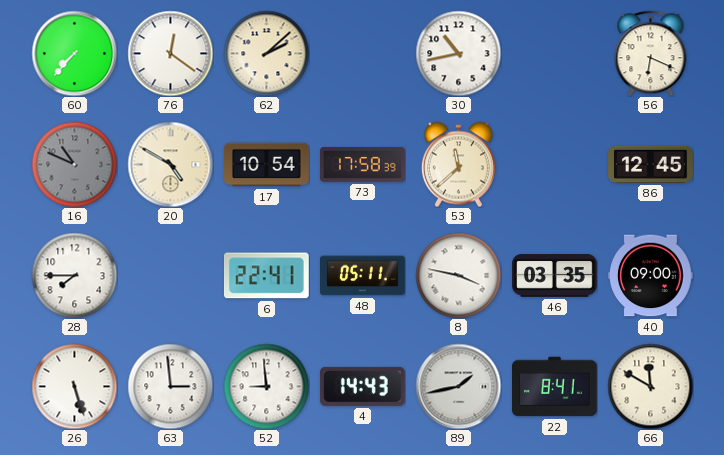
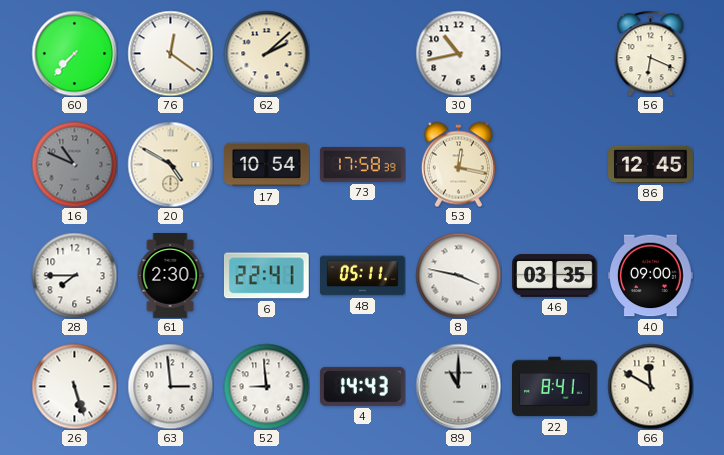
53: 11:38 -> 12:17
61: none -> 2:30
89: 1:43 -> 11:00
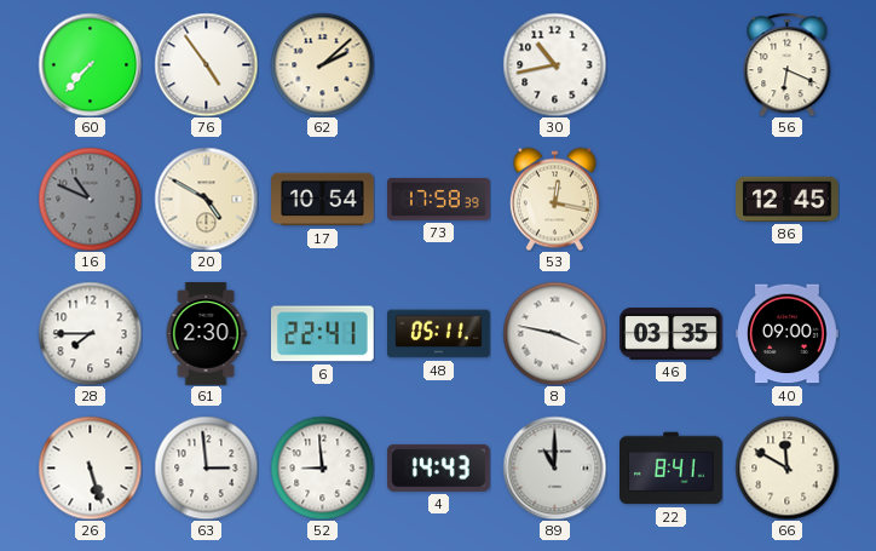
76: 12:21 -> 4:54
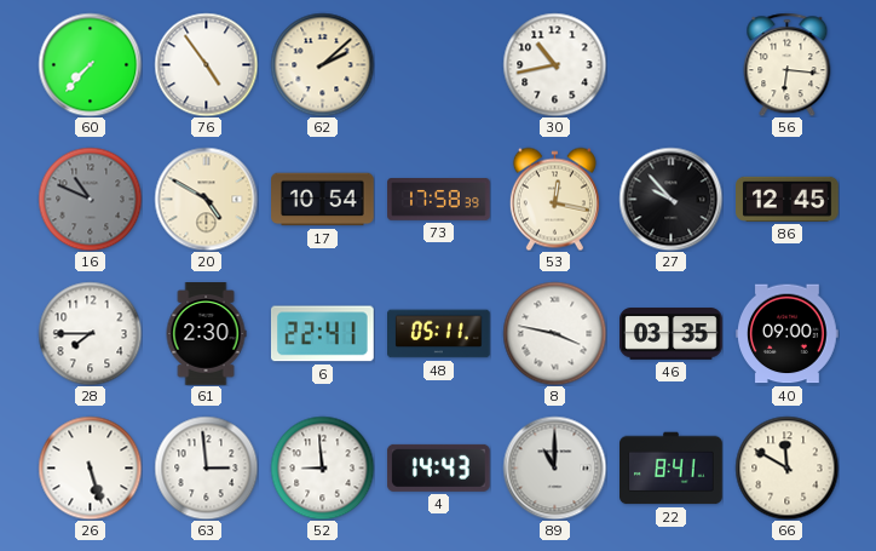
56: 6:19 -> 6:16
27: none -> 9:53
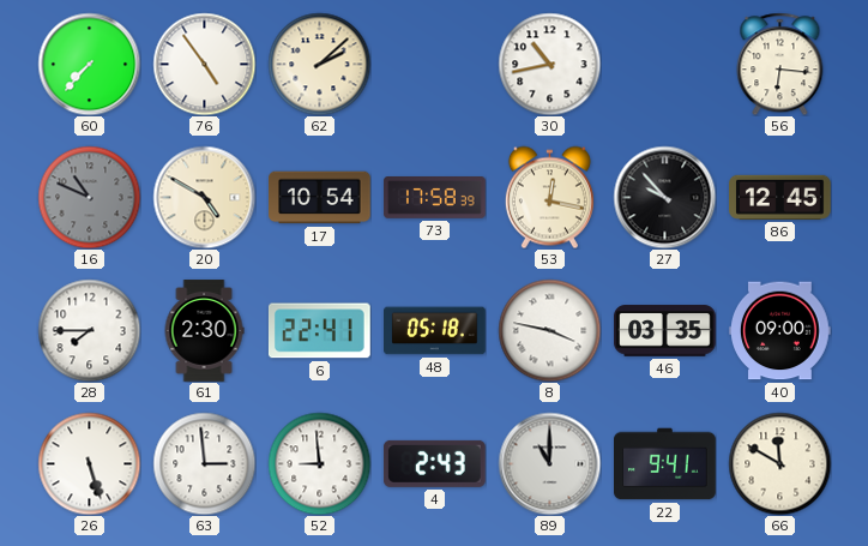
48: 05:11 -> 05:18
4: 14:43 -> 2:43
22: 8:41 -> 9:41
